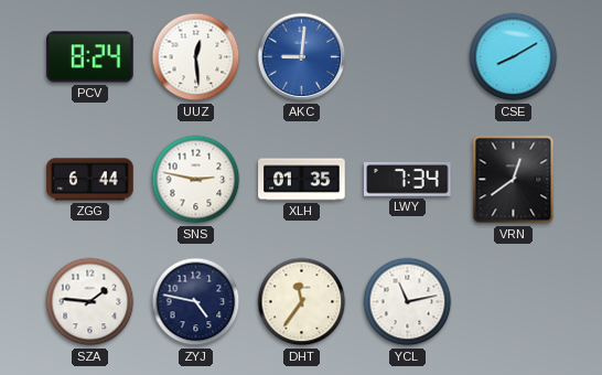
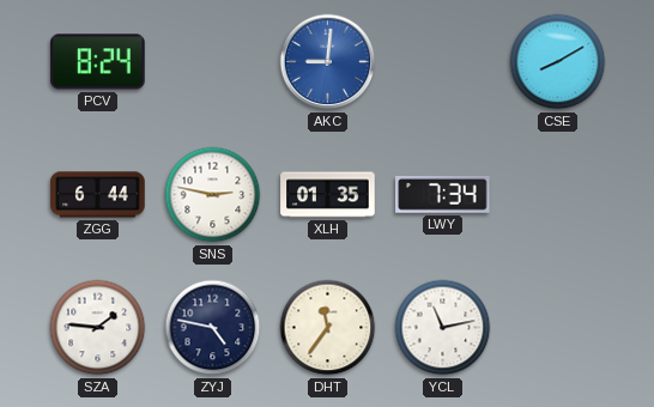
UUZ: 12:29 -> none
VRN: 12:39 -> none
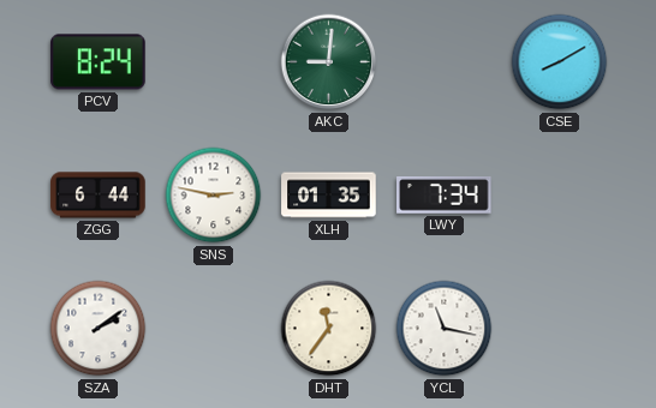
AKC dial: blue -> green
SZA: 1:46 -> 2:09
ZYJ: 4:47 -> none
YCL: 11:13 -> 11:17
